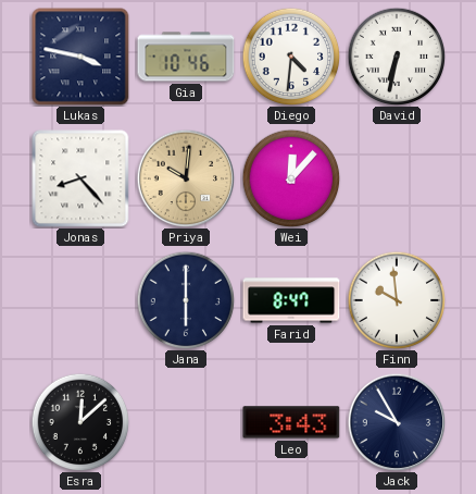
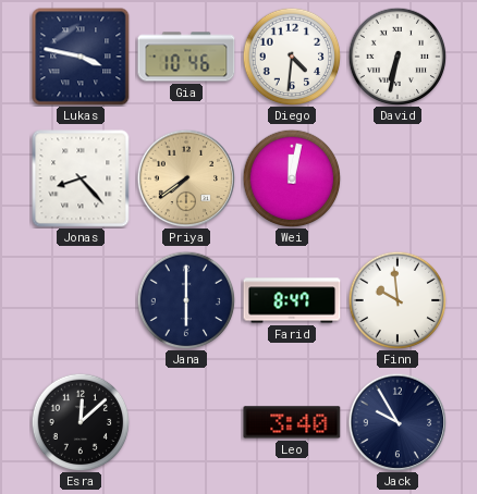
Priya: 10:01 -> 7:39
Wei: 12:07 -> 12:02
Leo: 3:43 -> 3:40
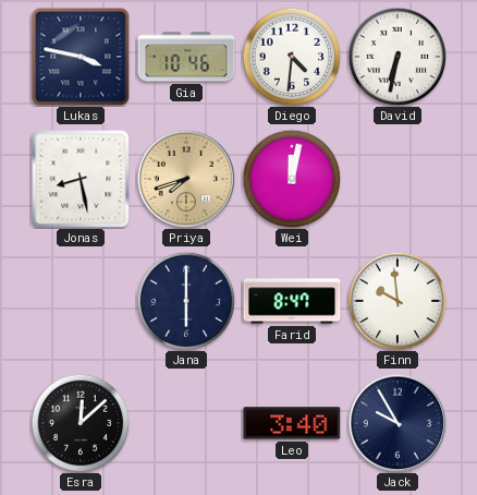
Jonas: 8:23 -> 8:28
Priya: 7:39 -> 7:42
